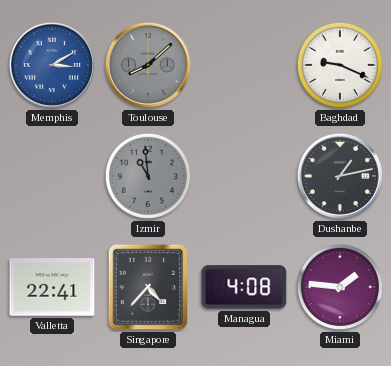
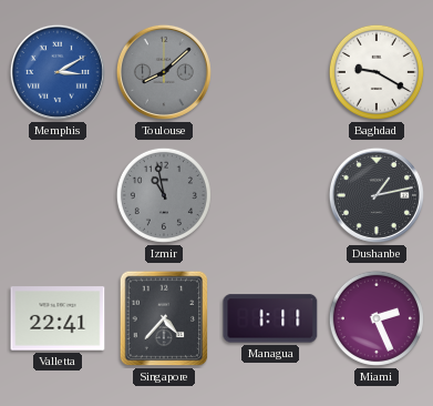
Baghdad: 9:19 -> 9:20
Izmir: 10:59 -> 10:58
Managua: 4:08 -> 1:11
Miami: 1:46 -> 2:26
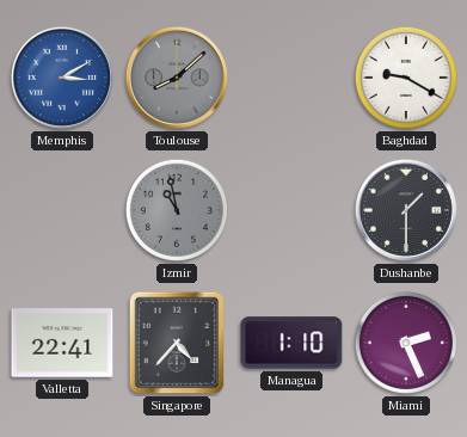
Dushanbe: 1:13 -> 1:30
Managua: 1:11 -> 1:10
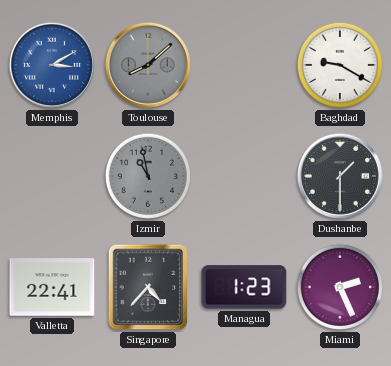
Managua: 1:10 -> 1:23
